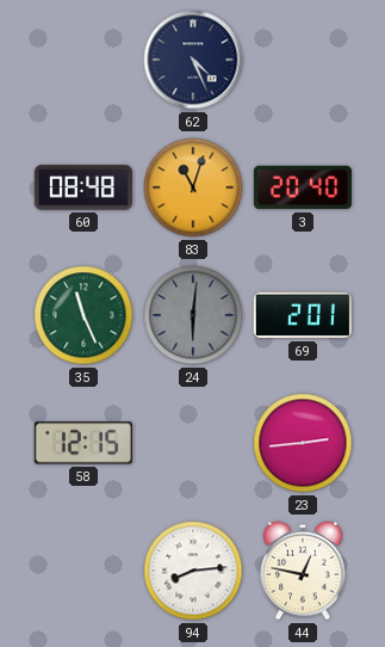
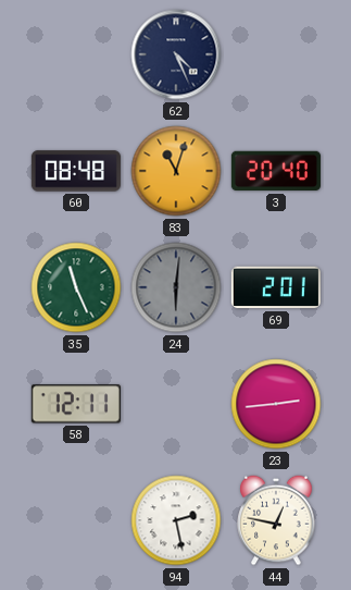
58: 12:15 -> 12:11
94: 8:14 -> 2:28
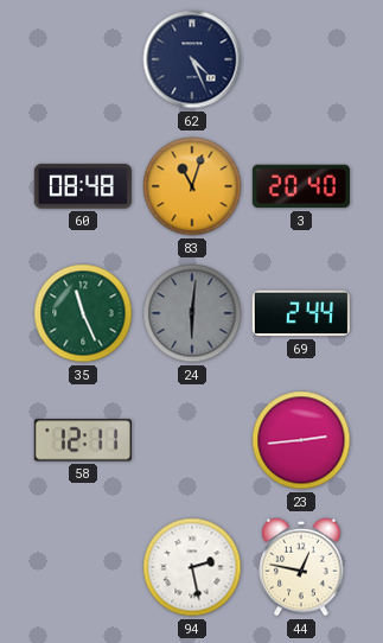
69: 2:01 -> 2:44
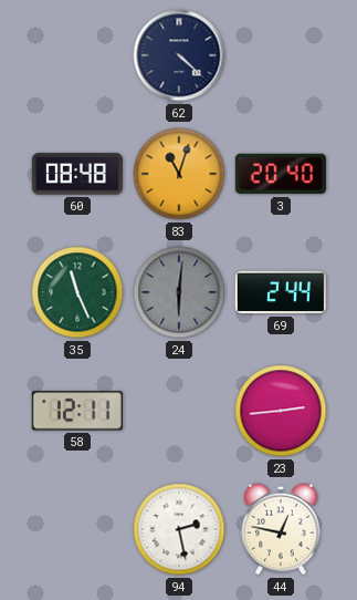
62: 4:26 -> 4:22
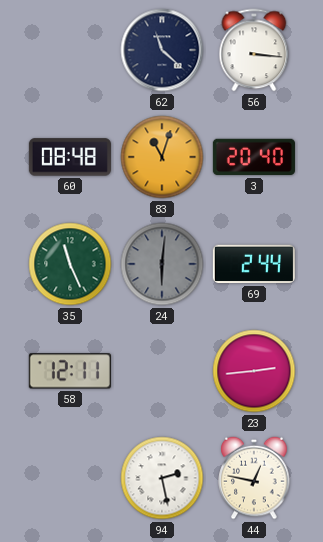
62: 4:22 -> 11:22
56: none -> 3:16
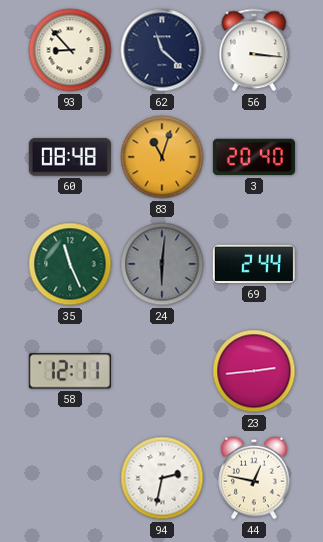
93: none -> 8:53
94: 2:28 -> 2:32
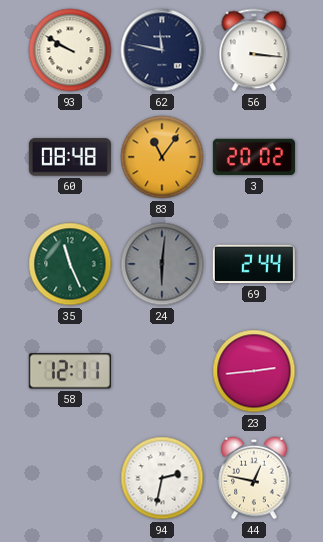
93: 8:53 -> 9:50
62: 11:22 -> 11:47
83: 11:03 -> 11:06
3: 20:40 -> 20:02
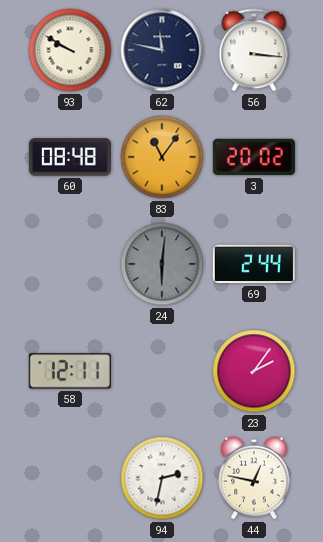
35: 11:26 -> none
23: 2:44 -> 2:06
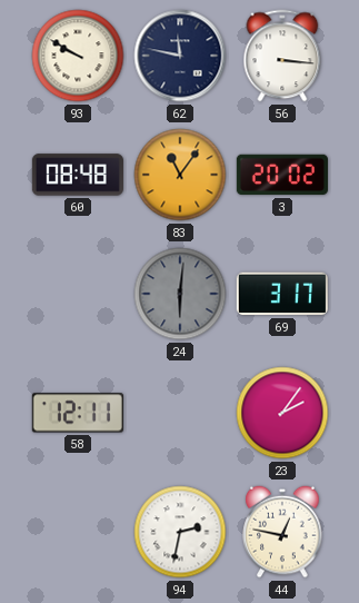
69: 2:44 -> 3:17
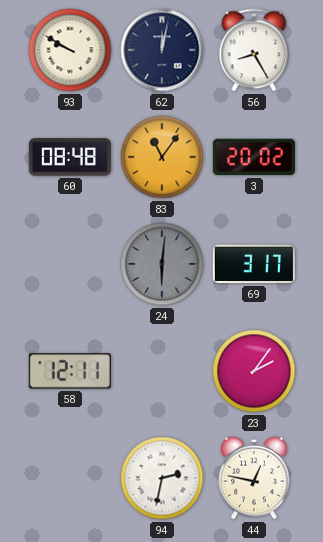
62: 11:47 -> 12:02
56: 3:16 -> 8:25
